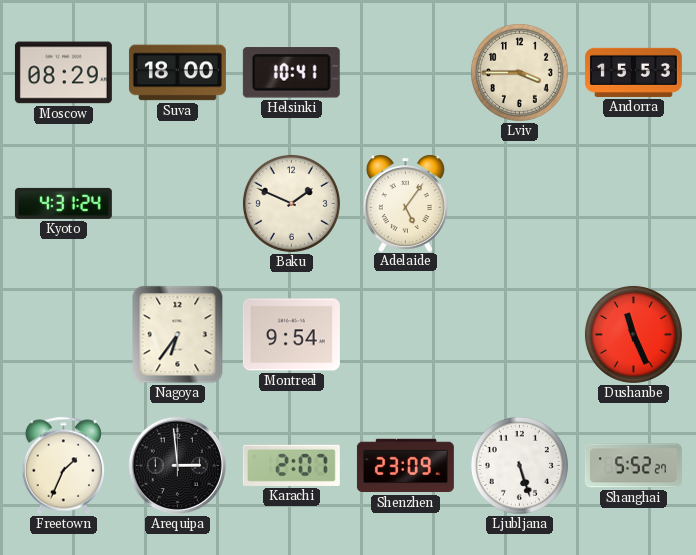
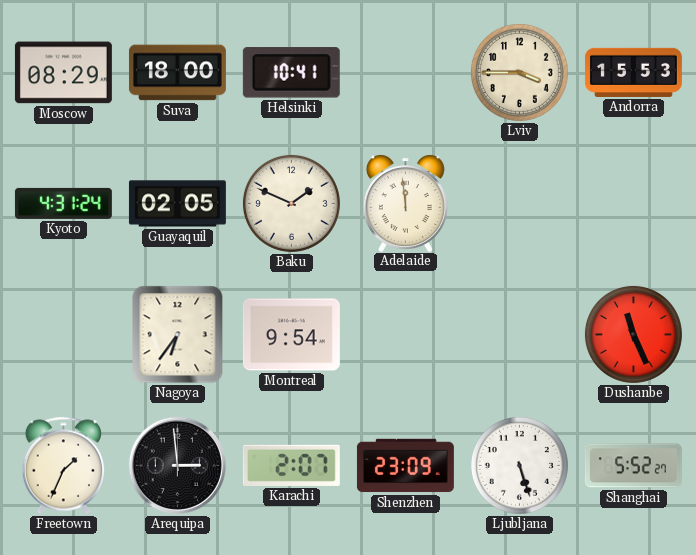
Guayaquil: none -> 02:05
Adelaide: 5:06 -> 11:59
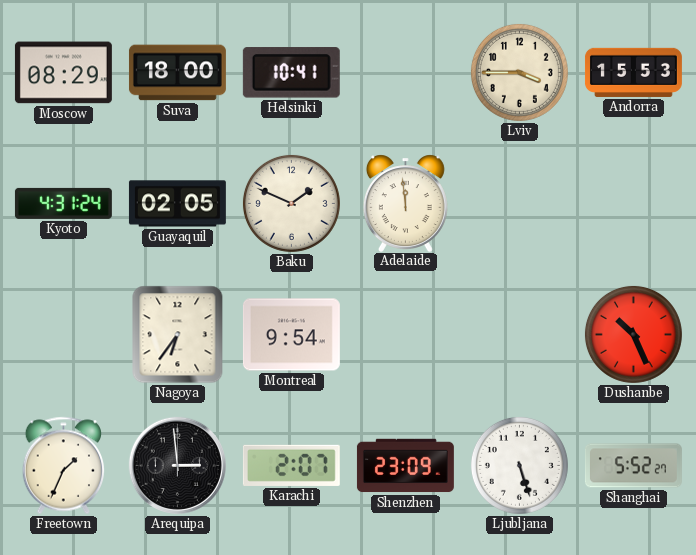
Dushanbe: 11:26 -> 10:26
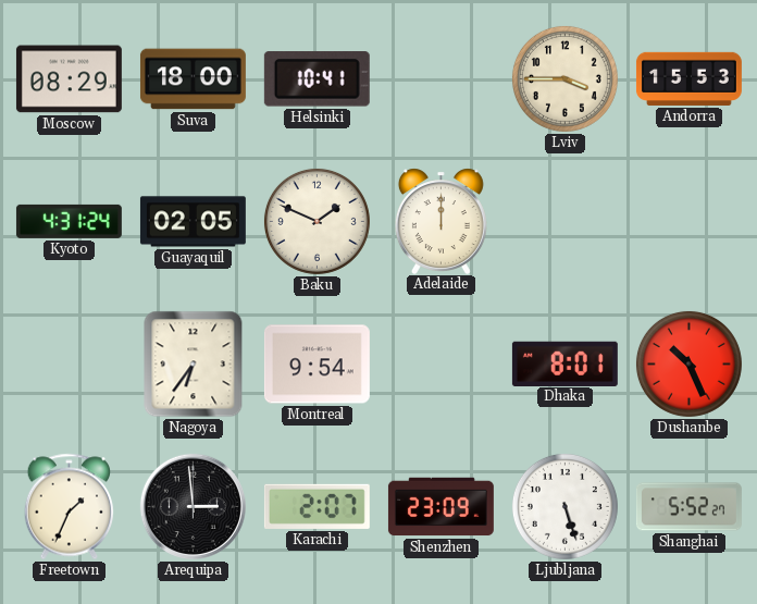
Adelaide: 11:59 -> 12:00
Dhaka: none -> 8:01
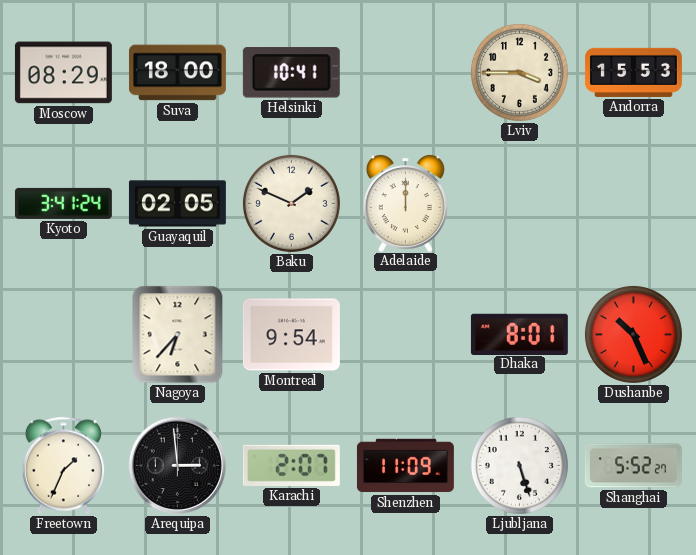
Kyoto: 4:31 -> 3:41
Nagoya: 6:36 -> 6:37
Shenzhen: 23:09 -> 11:09
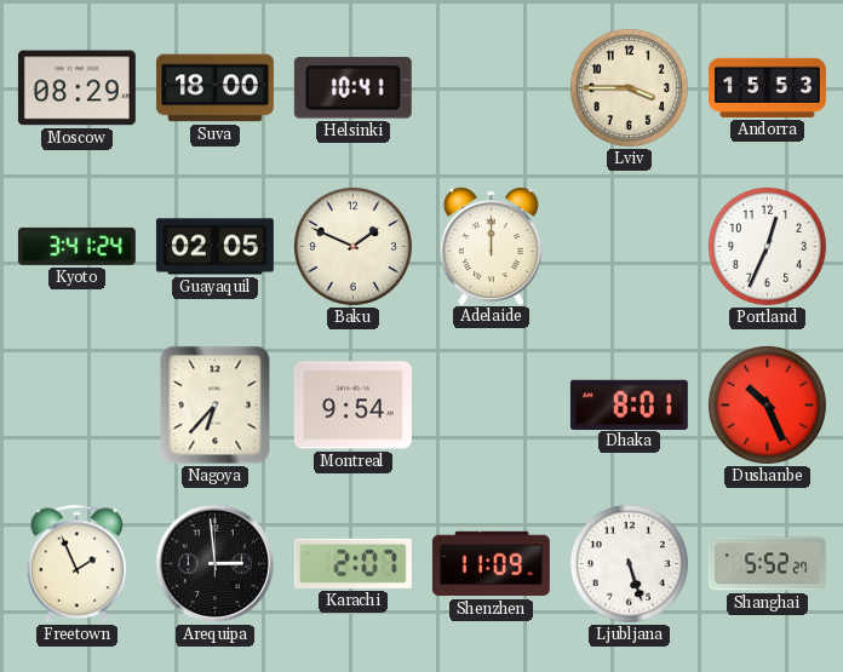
Portland: none -> 12:34
Freetown: 1:34 -> 1:56
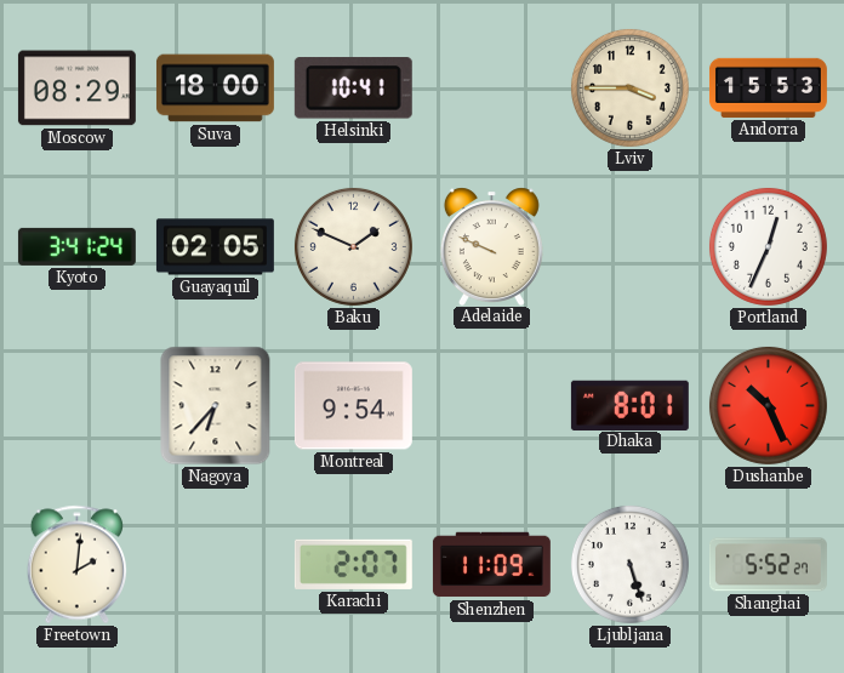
Adelaide: 12:00 -> 9:49
Freetown: 1:56 -> 2:01
Arequipa: 2:59 -> none
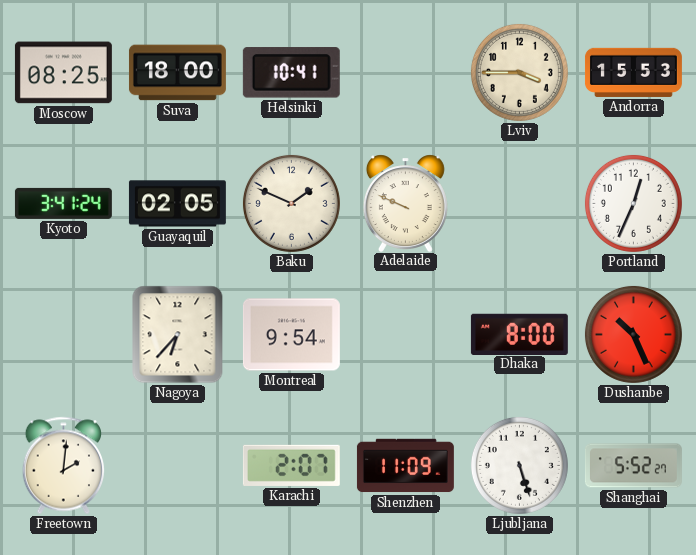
Moscow: 08:29 -> 08:25
Dhaka: 8:01 -> 8:00
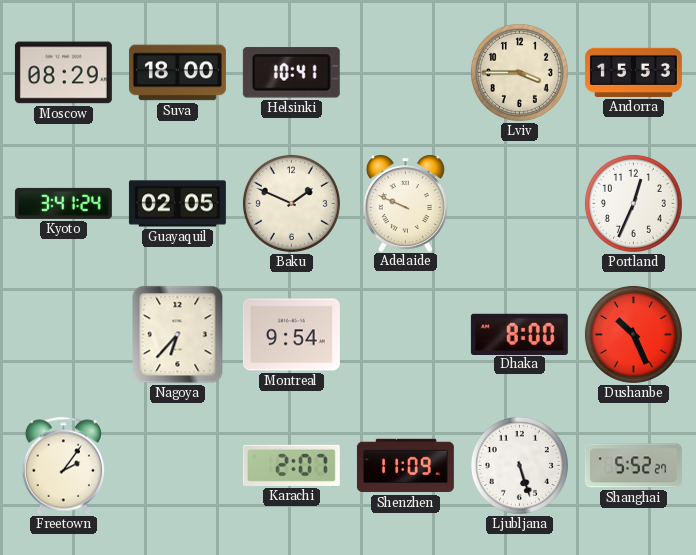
Moscow: 08:25 -> 08:29
Freetown: 2:01 -> 2:06
